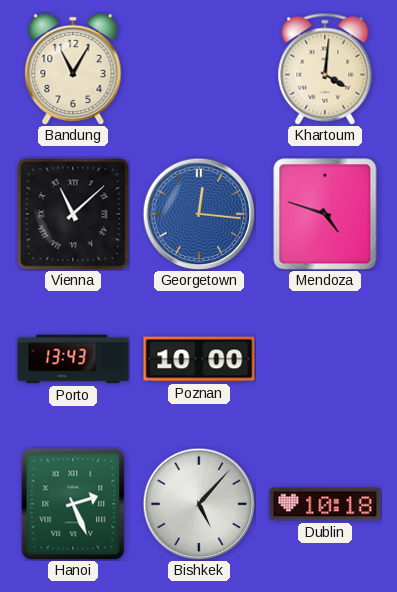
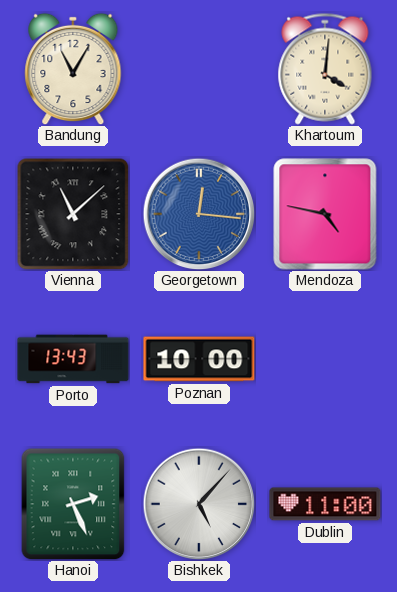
Mendoza: 4:48 -> 4:47
Dublin: 10:18 -> 11:00
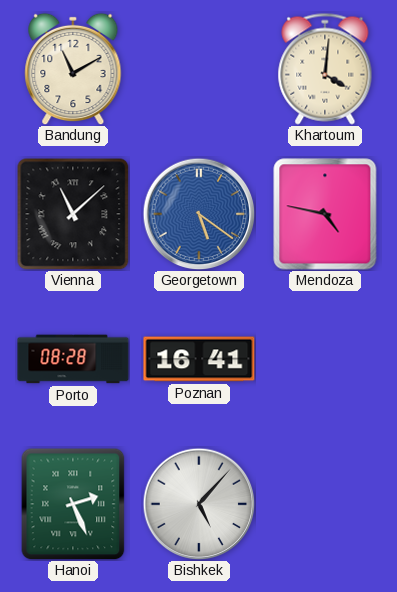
Bandung: 11:05 -> 11:10
Georgetown: 12:16 -> 5:21
Porto: 13:43 -> 08:28
Poznan: 10:00 -> 16:41
Dublin: 11:00 -> none
